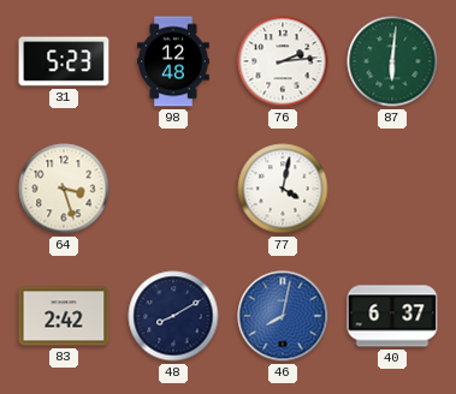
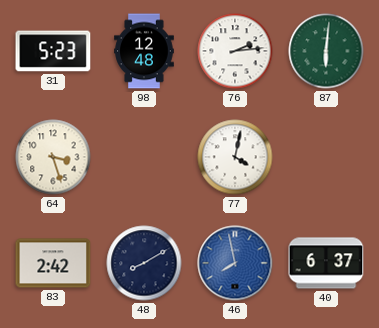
46: 8:02 -> 7:58
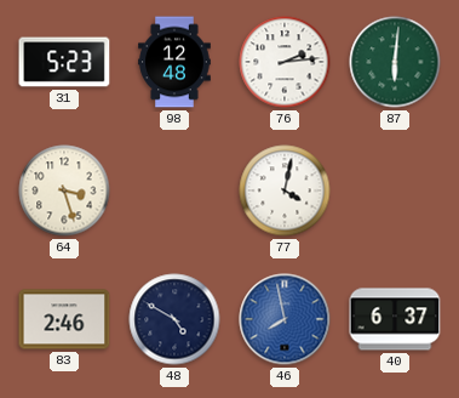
83: 2:42 -> 2:46
48: 8:10 -> 4:50
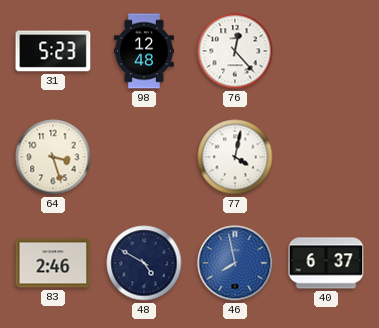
76: 2:14 -> 12:23
87: 6:01 -> none
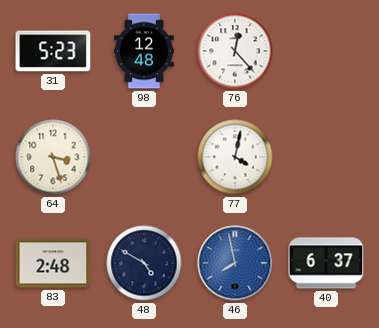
83: 2:46 -> 2:48
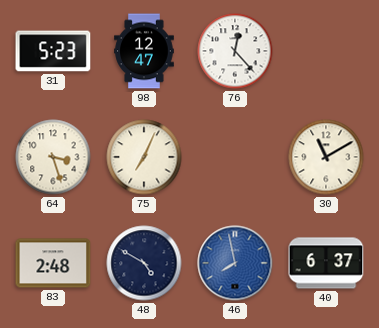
98: 12:48 -> 12:47
75: none -> 7:04
77: 4:02 -> none
30: none -> 11:10
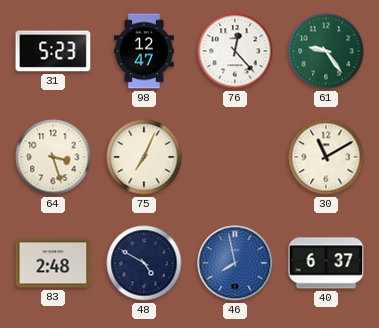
61: none -> 9:24
